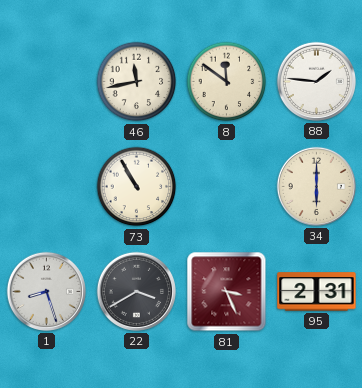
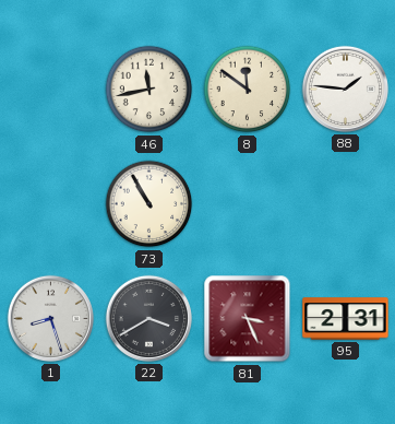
34: 6:00 -> none
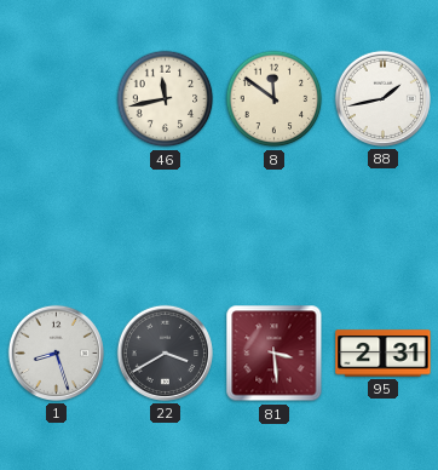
88: 1:46 -> 1:43
73: 10:55 -> none
81: 3:26 -> 3:29
